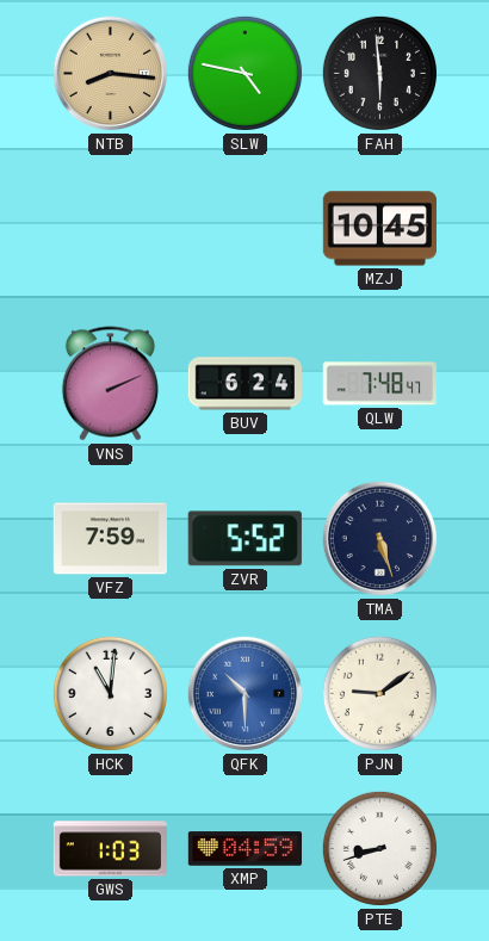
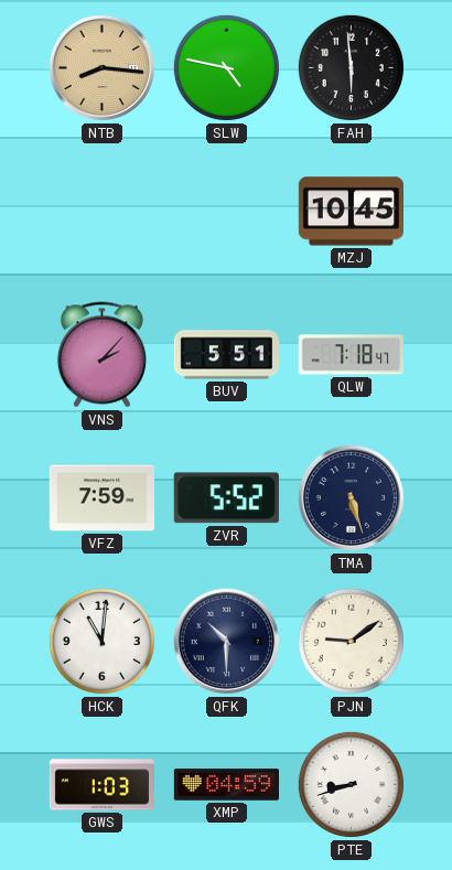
VNS: 2:11 -> 2:07
BUV: 6:24 -> 5:51
QLW: 7:48 -> 7:18
QFK dial: blue -> navy
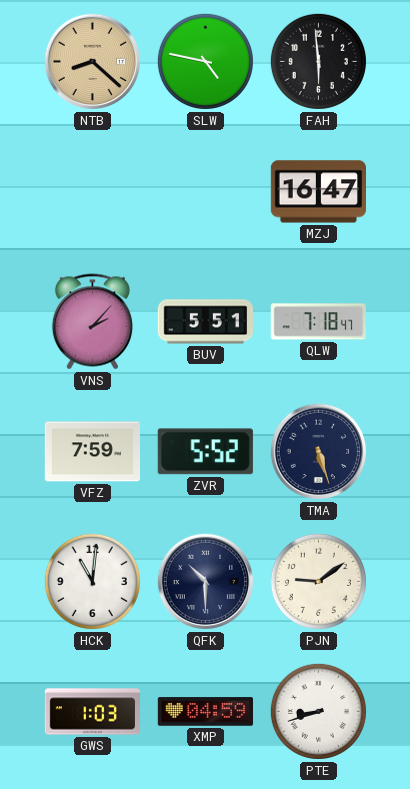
NTB: 8:16 -> 8:22
MZJ: 10:45 -> 16:47
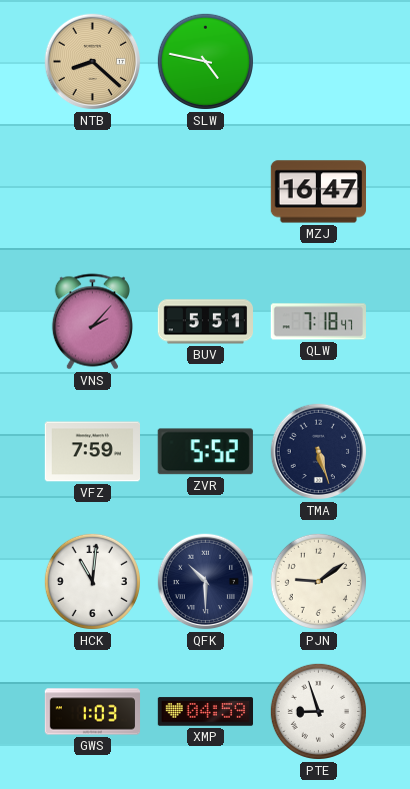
FAH: 5:59 -> none
PTE: 8:42 -> 8:57
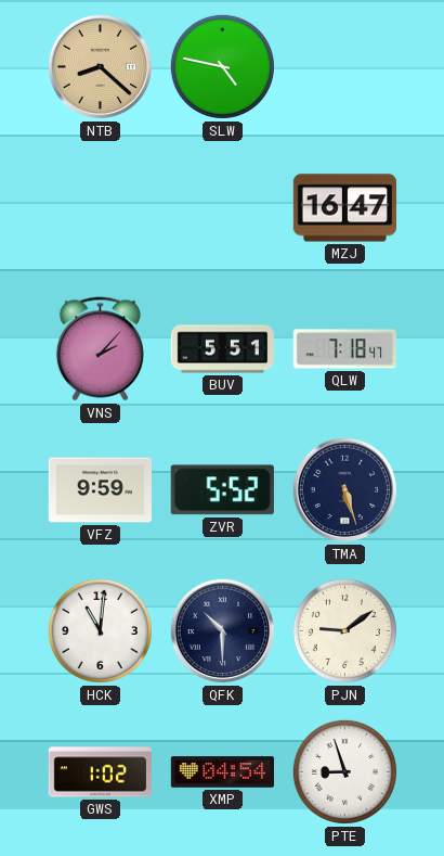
VFZ: 7:59 -> 9:59
GWS: 1:03 -> 1:02
XMP: 04:59 -> 04:54
